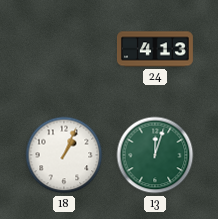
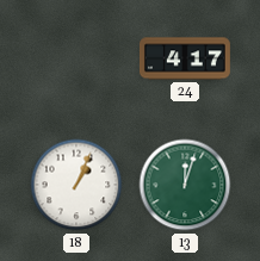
24: 4:13 -> 4:17
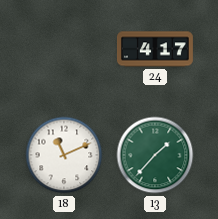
18: 1:04 -> 11:11
13: 12:03 -> 1:37
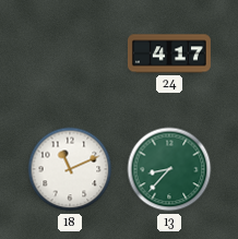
13: 1:37 -> 8:37
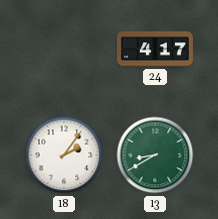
18: 11:11 -> 2:06
13: 8:37 -> 8:40
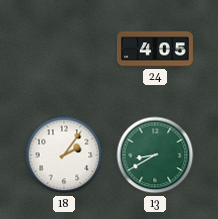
24: 4:17 -> 4:05
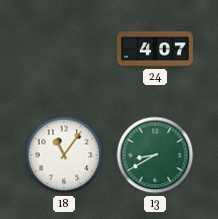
24: 4:05 -> 4:07
18: 2:06 -> 11:06
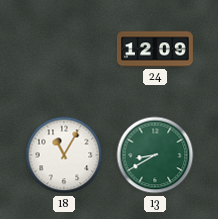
24: 4:07 -> 12:09
18: 11:06 -> 11:05
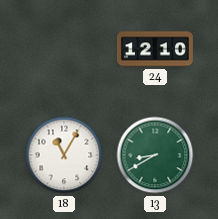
24: 12:09 -> 12:10
